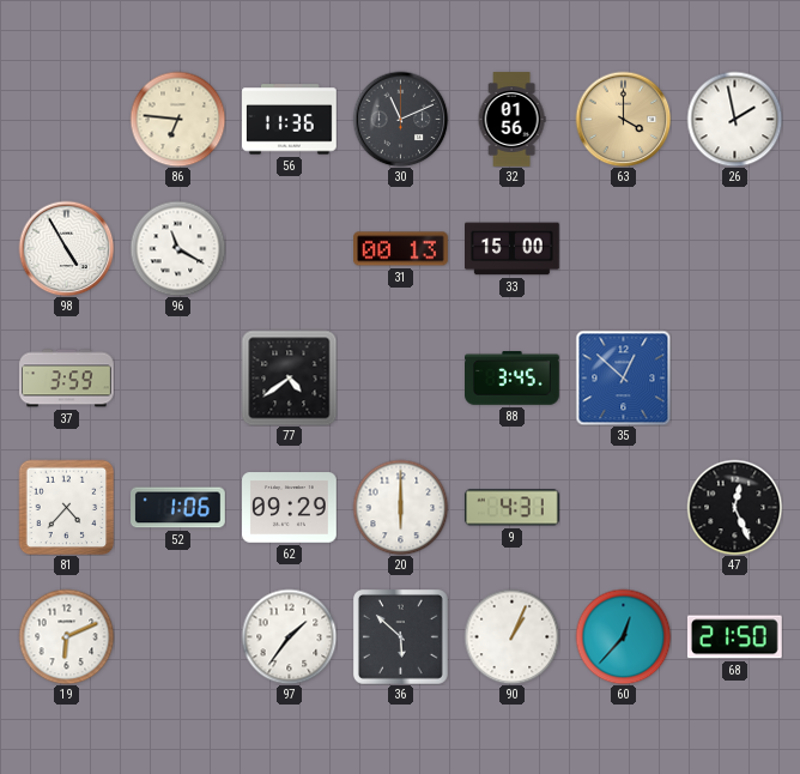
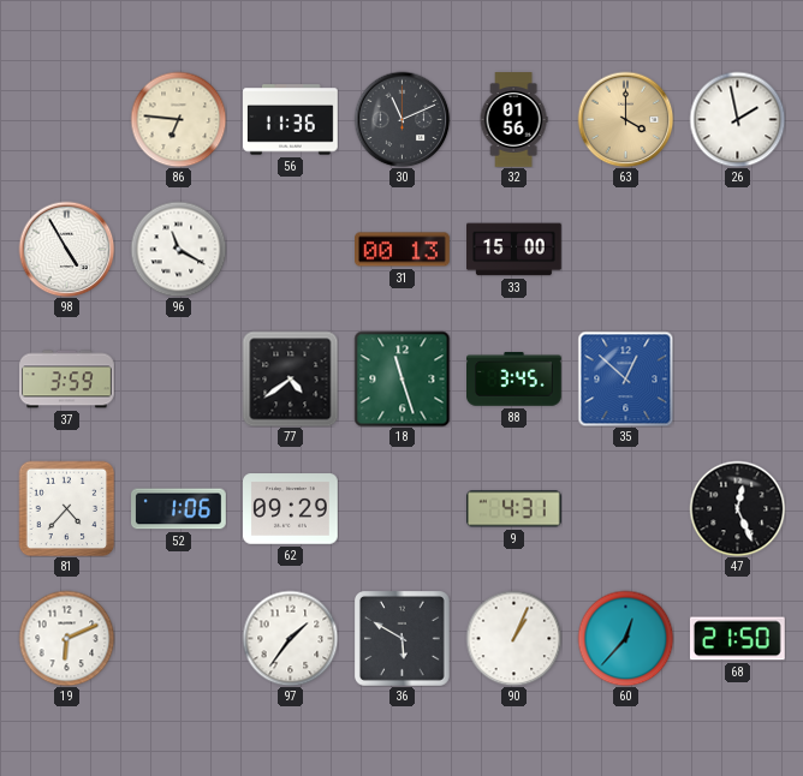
18: none -> 11:27
20: 6:00 -> none
36: 5:52 -> 5:50
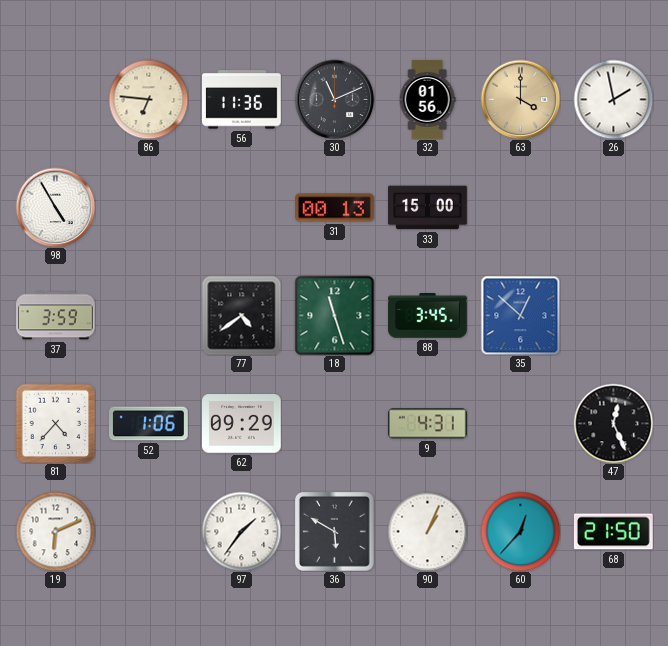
96: 11:20 -> none
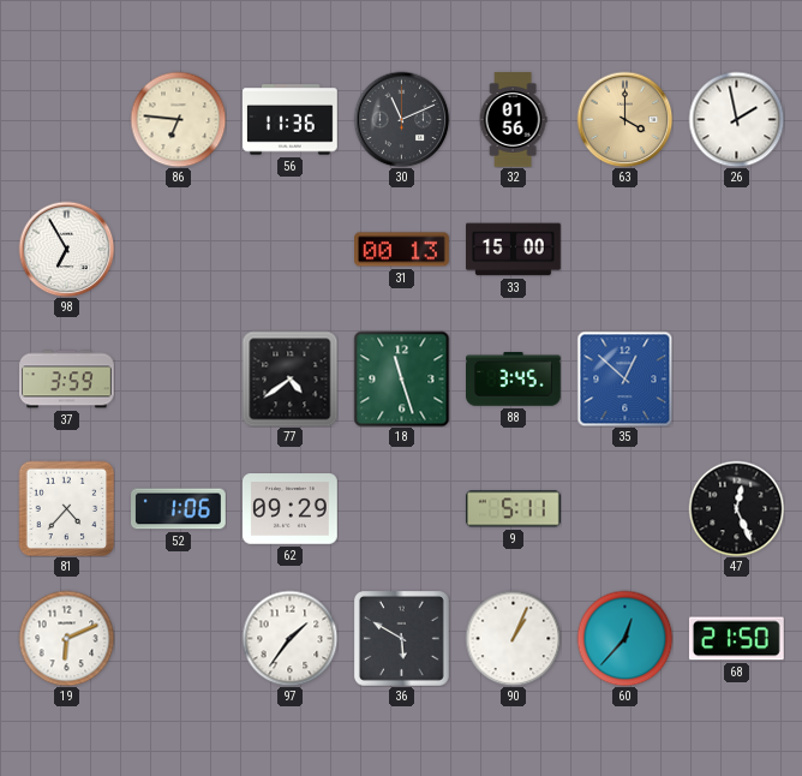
98: 4:55 -> 6:55
9: 4:31 -> 5:11
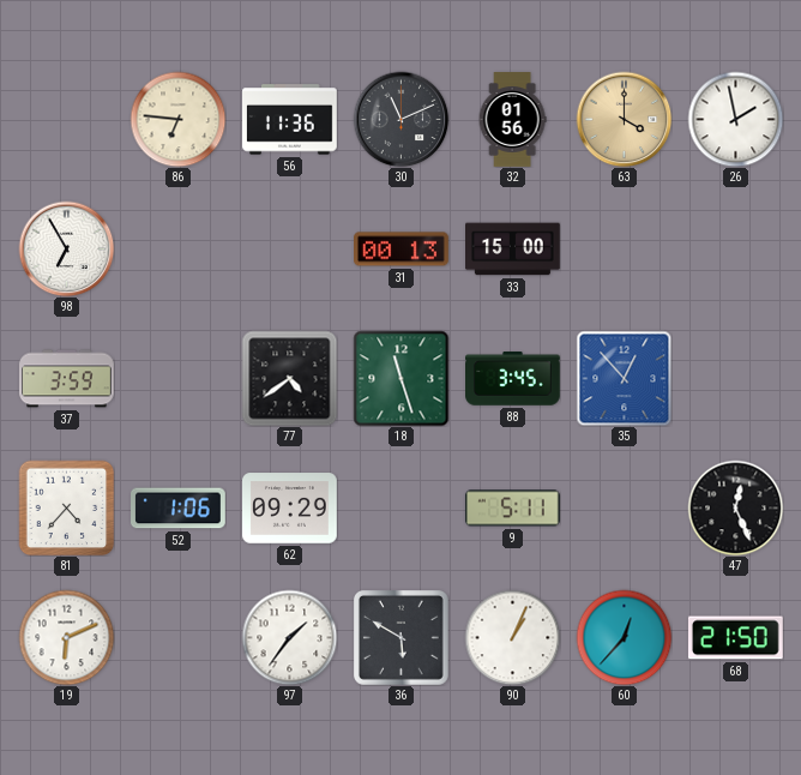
35: 12:52 -> 12:53
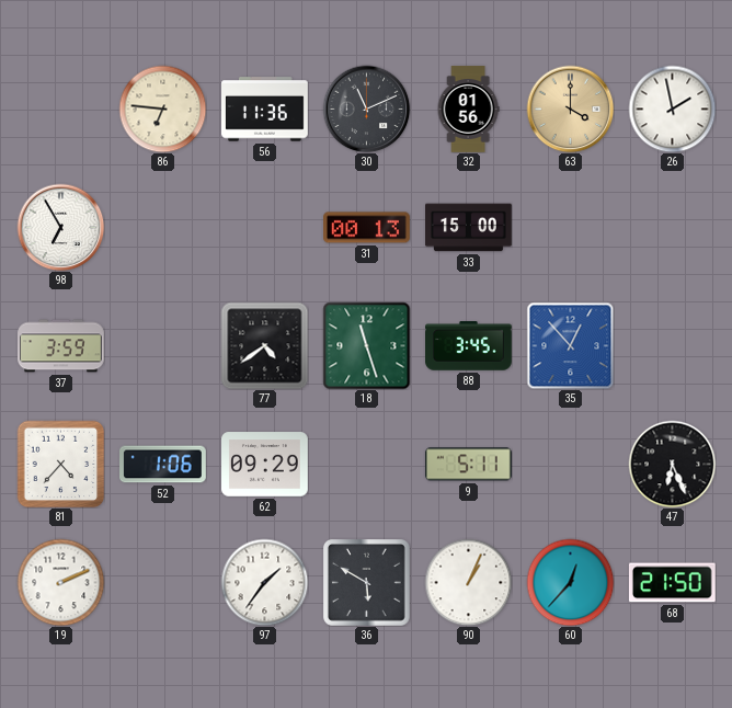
47: 12:26 -> 6:26
19: 6:11 -> 2:11
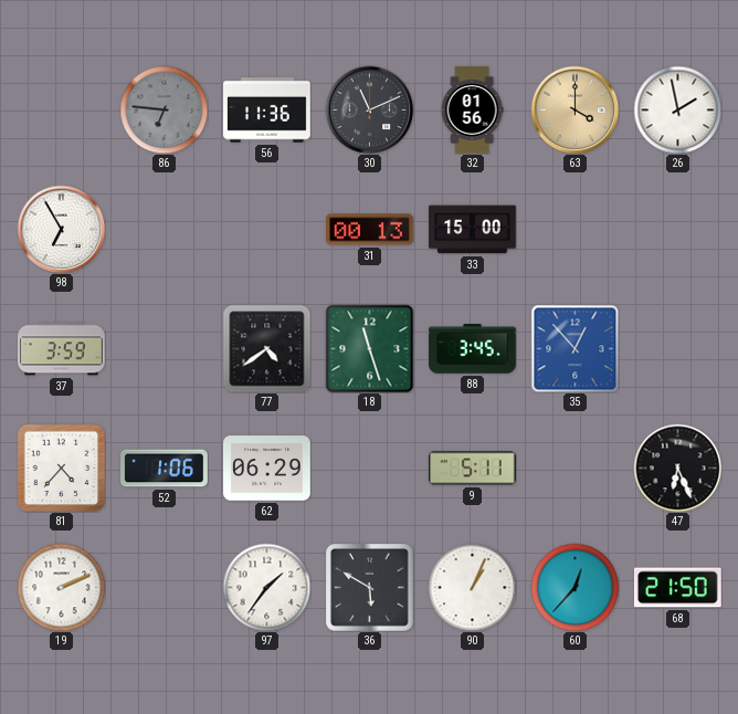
86 dial: cream -> grey
62: 09:29 -> 06:29
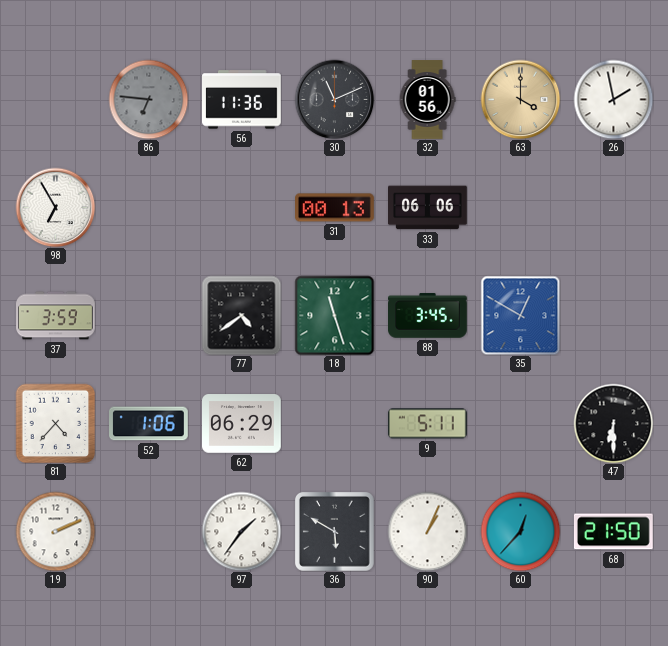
33: 15:00 -> 06:06
35: 12:53 -> 12:50
47: 6:26 -> 6:30
